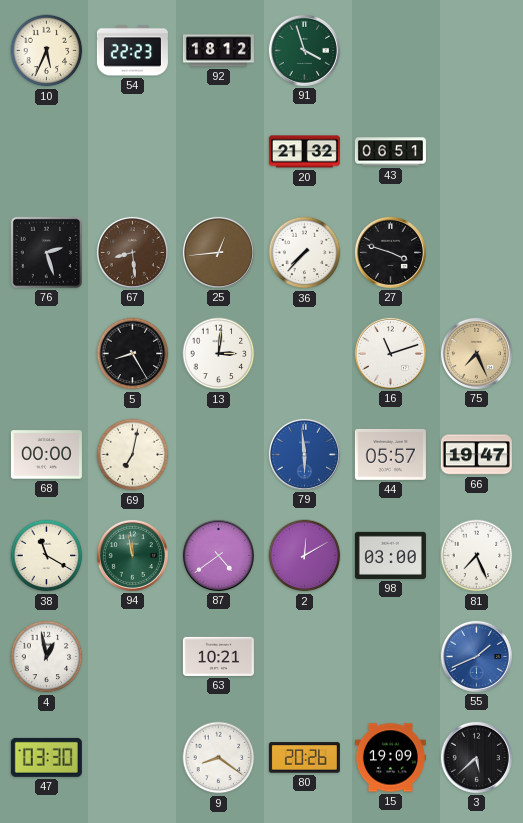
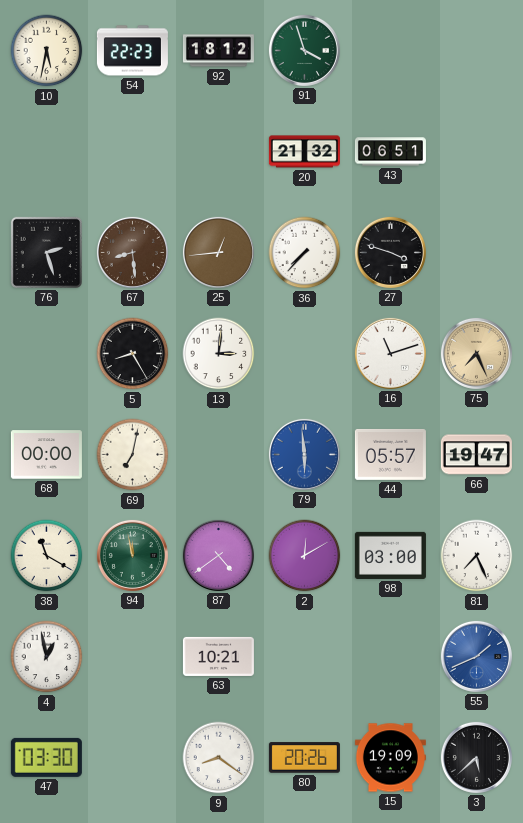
10: 5:34 -> 5:32
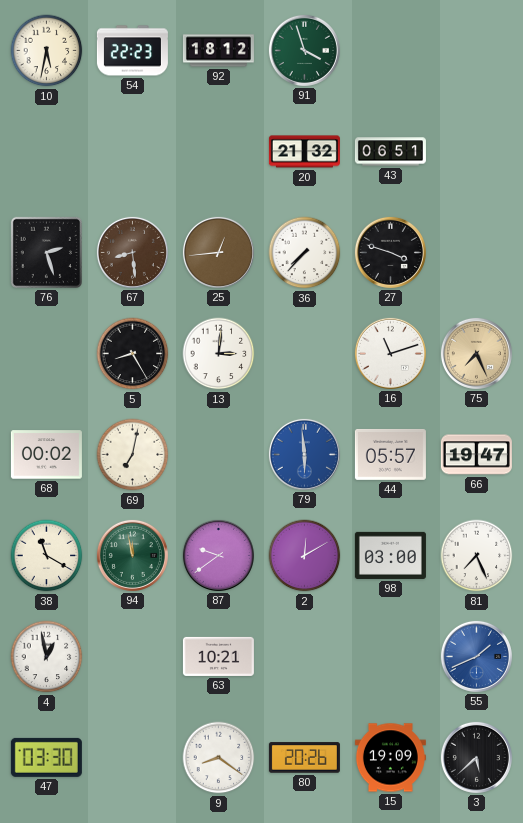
68: 00:00 -> 00:02
87: 4:39 -> 9:39
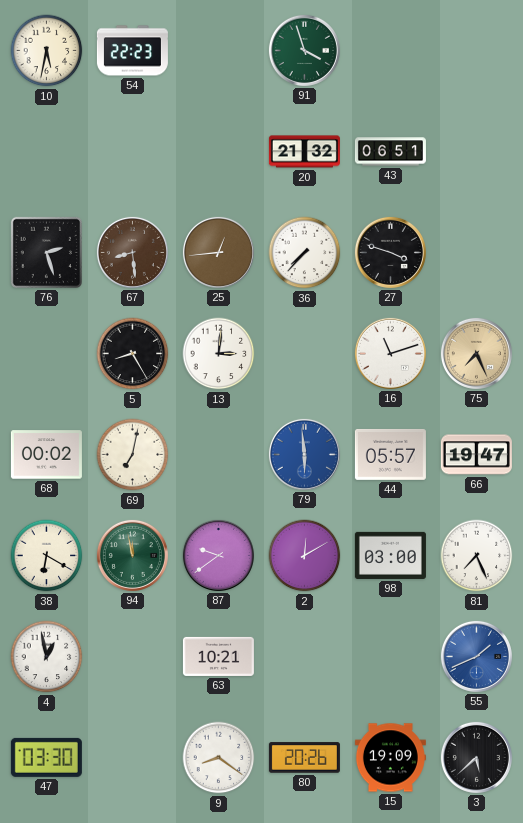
92: 18:12 -> none
38: 11:20 -> 6:20
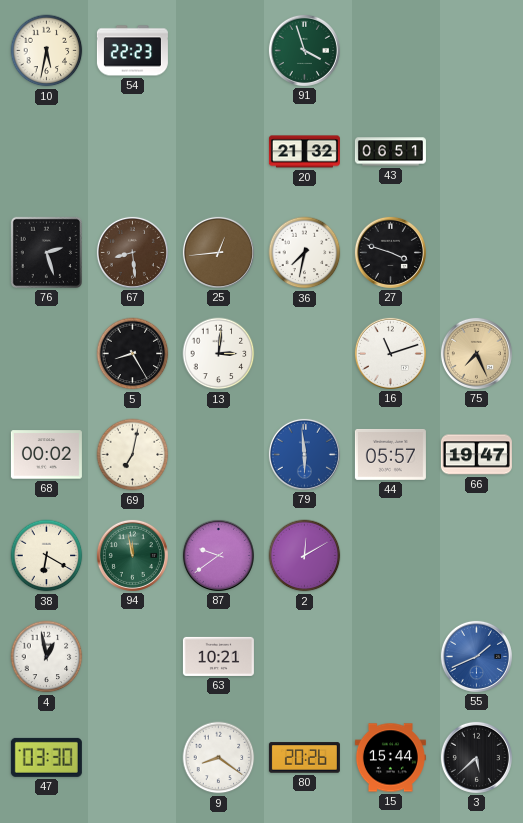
36: 7:37 -> 7:32
98: 03:00 -> none
81: 7:26 -> none
15: 19:09 -> 15:44
